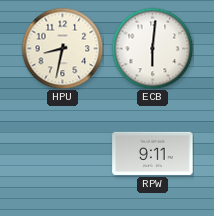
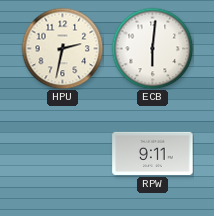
HPU: 8:32 -> 2:32
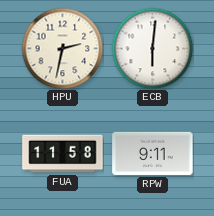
FUA: none -> 11:58
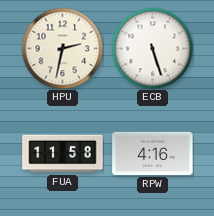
ECB: 6:01 -> 5:27
RPW: 9:11 -> 4:16
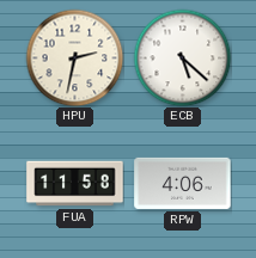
ECB: 5:27 -> 5:22
RPW: 4:16 -> 4:06
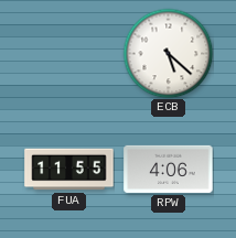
HPU: 2:32 -> none
FUA: 11:58 -> 11:55
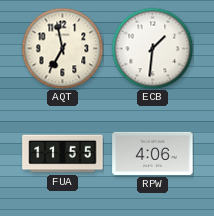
AQT: none -> 6:58
ECB: 5:22 -> 1:31
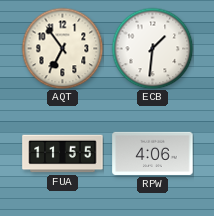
AQT: 6:58 -> 6:54
